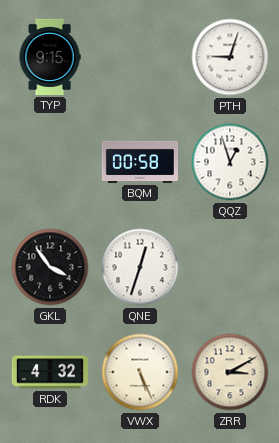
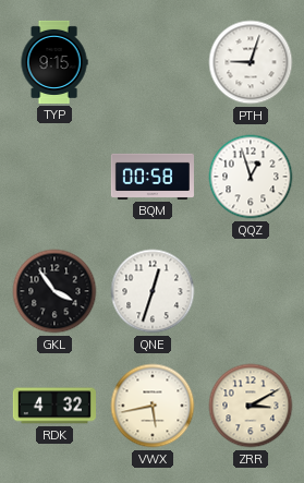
VWX: 5:26 -> 5:43
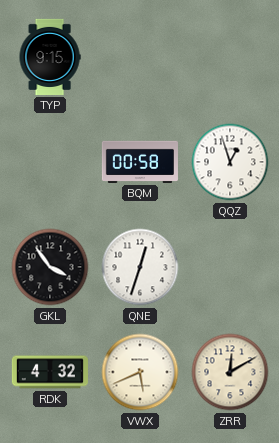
PTH: 9:03 -> none
VWX: 5:43 -> 5:41
ZRR: 3:10 -> 12:10
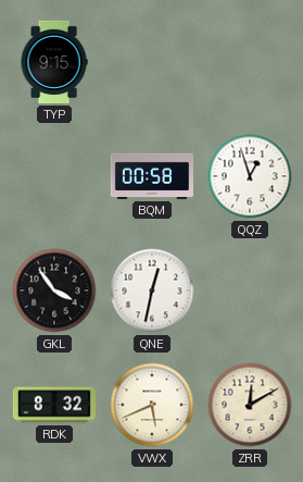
QNE: 12:33 -> 12:32
RDK: 4:32 -> 8:32
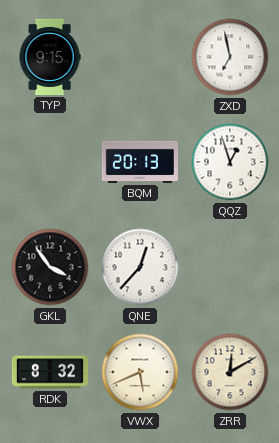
ZXD: none -> 6:58
BQM: 00:58 -> 20:13
QNE: 12:32 -> 12:37
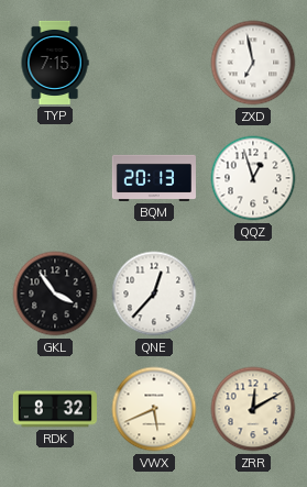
TYP: 9:15 -> 7:15
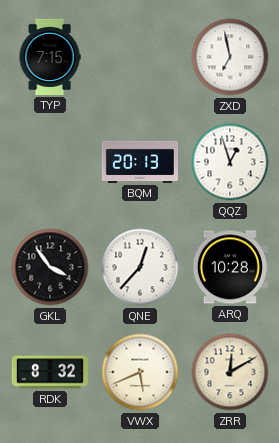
ARQ: none -> 10:28
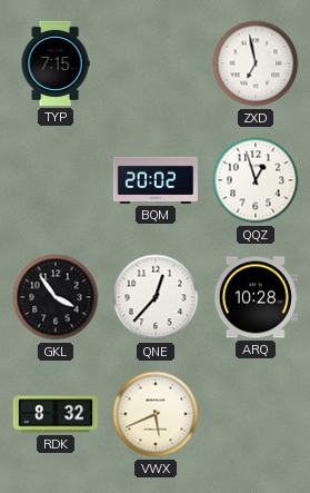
BQM: 20:13 -> 20:02
ZRR: 12:10 -> none
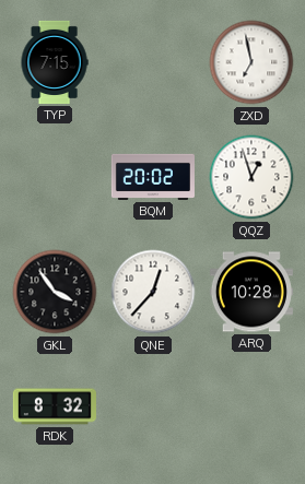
VWX: 5:41 -> none
